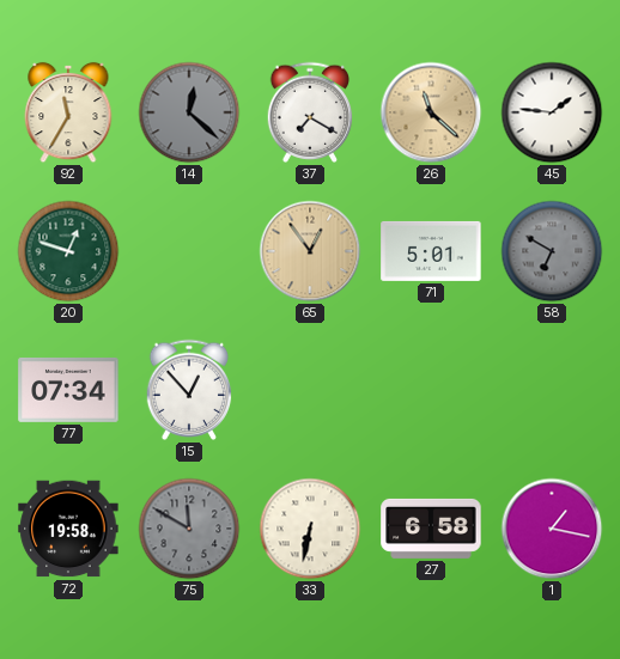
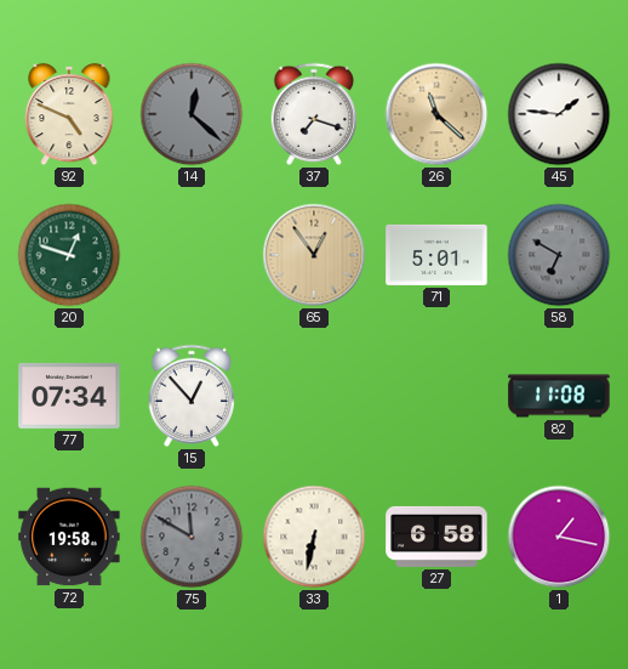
92: 11:35 -> 4:49
37: 7:20 -> 7:18
82: none -> 11:08
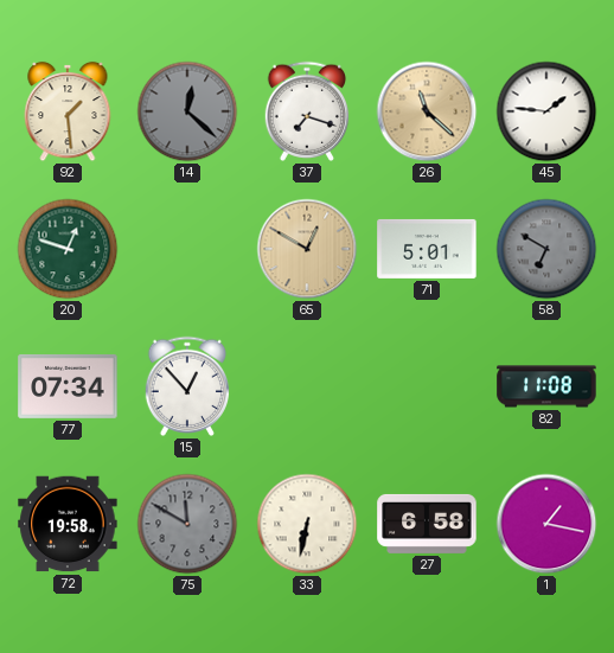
92: 4:49 -> 1:29
65: 12:54 -> 12:50
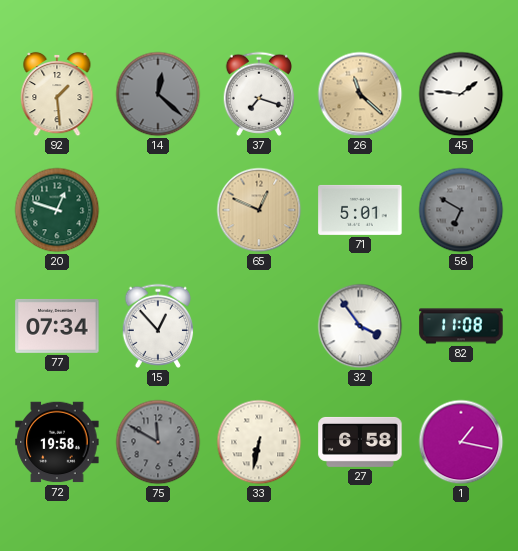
65: 12:50 -> 12:49
32: none -> 3:54
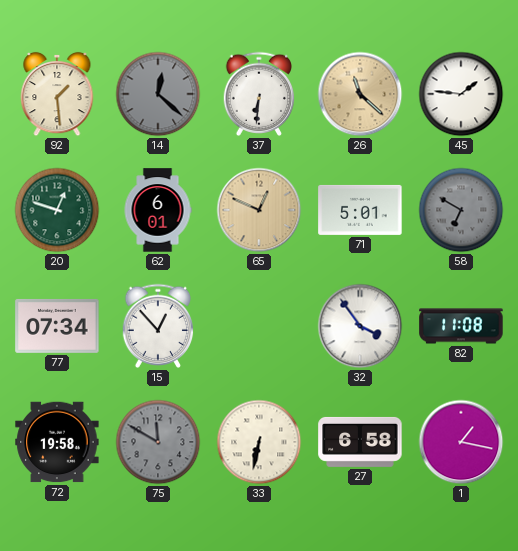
37: 7:18 -> 6:31
62: none -> 6:01
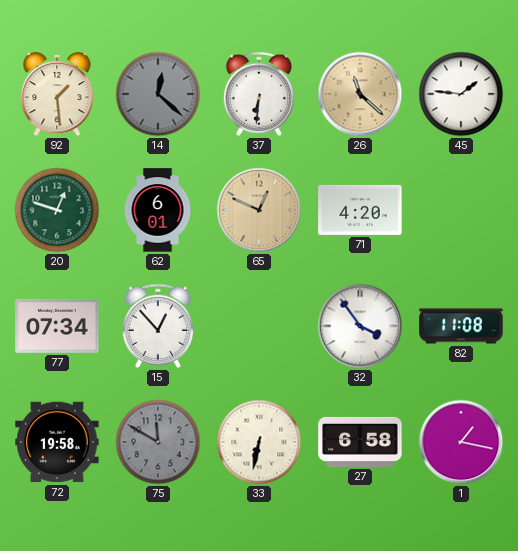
71: 5:01 -> 4:20
58: 6:50 -> none
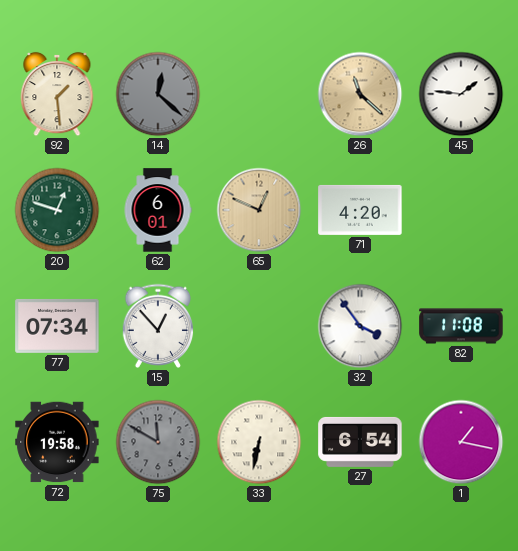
37: 6:31 -> none
27: 6:58 -> 6:54
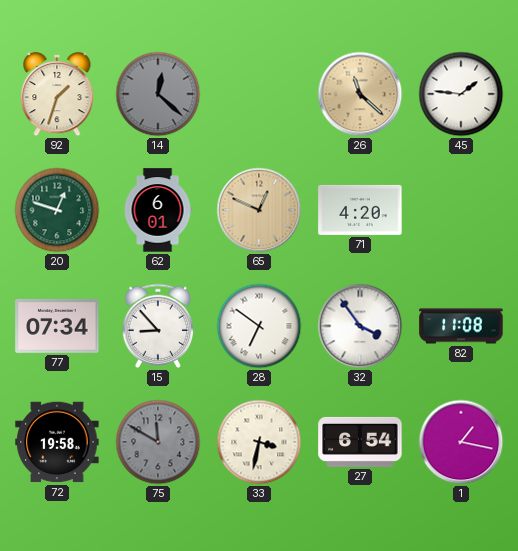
92: 1:29 -> 1:33
15: 12:53 -> 8:53
28: none -> 6:51
33: 6:32 -> 3:32
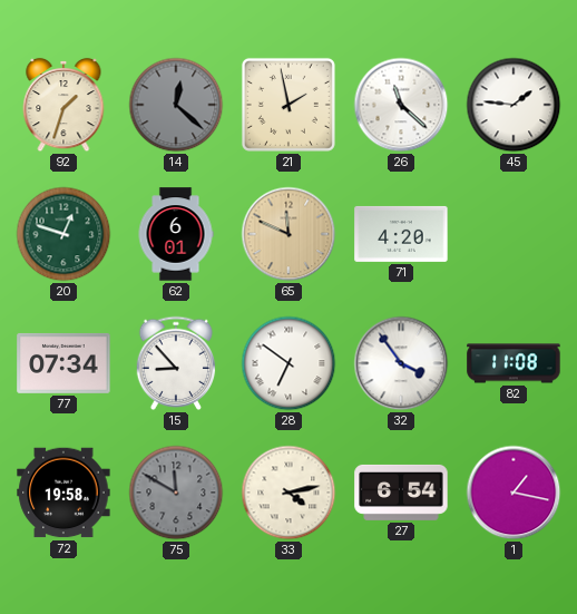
21: none -> 1:58
26 dial: champagne -> white
65: 12:49 -> 11:49
33: 3:32 -> 4:13
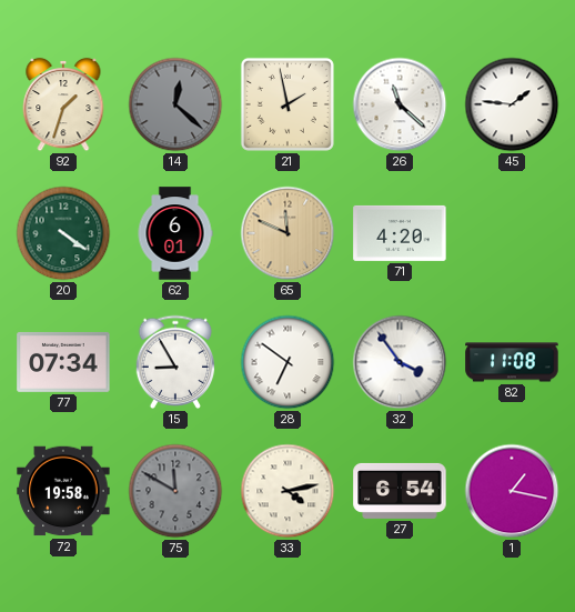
20: 12:48 -> 4:21
15: 8:53 -> 8:55
